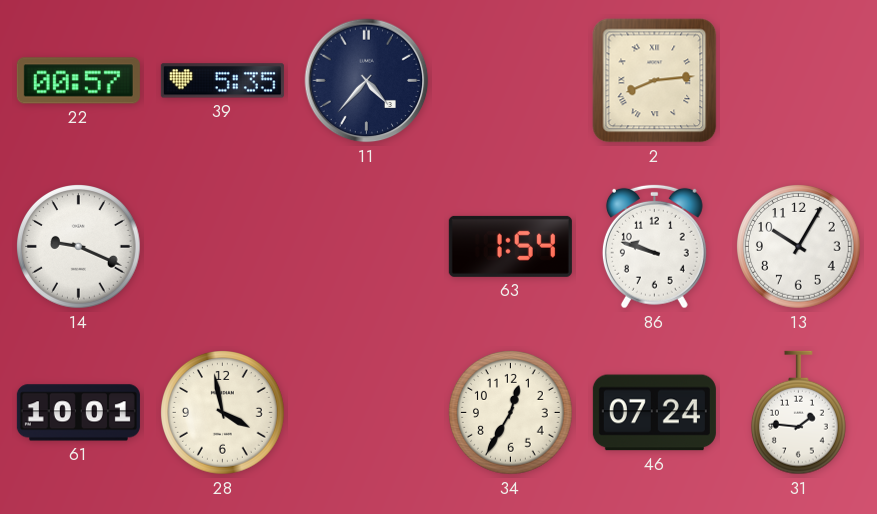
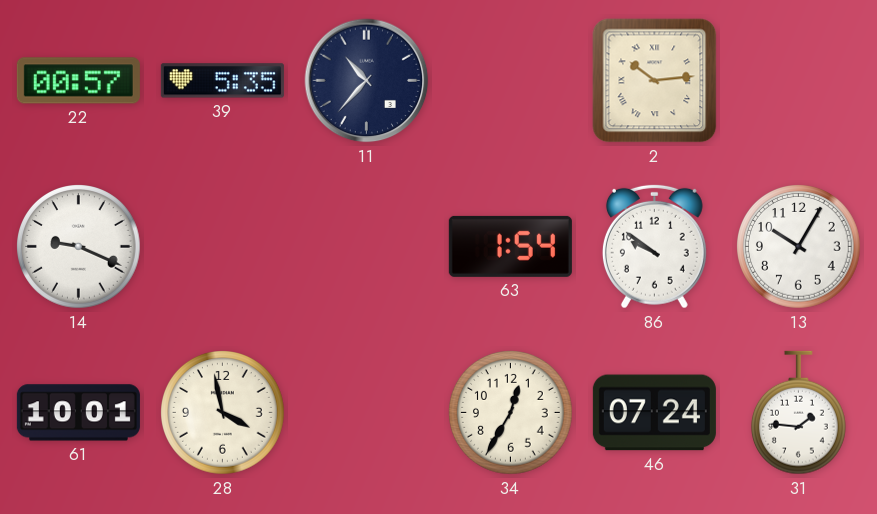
11: 4:37 -> 10:37
2: 8:14 -> 10:14
86: 9:48 -> 9:51
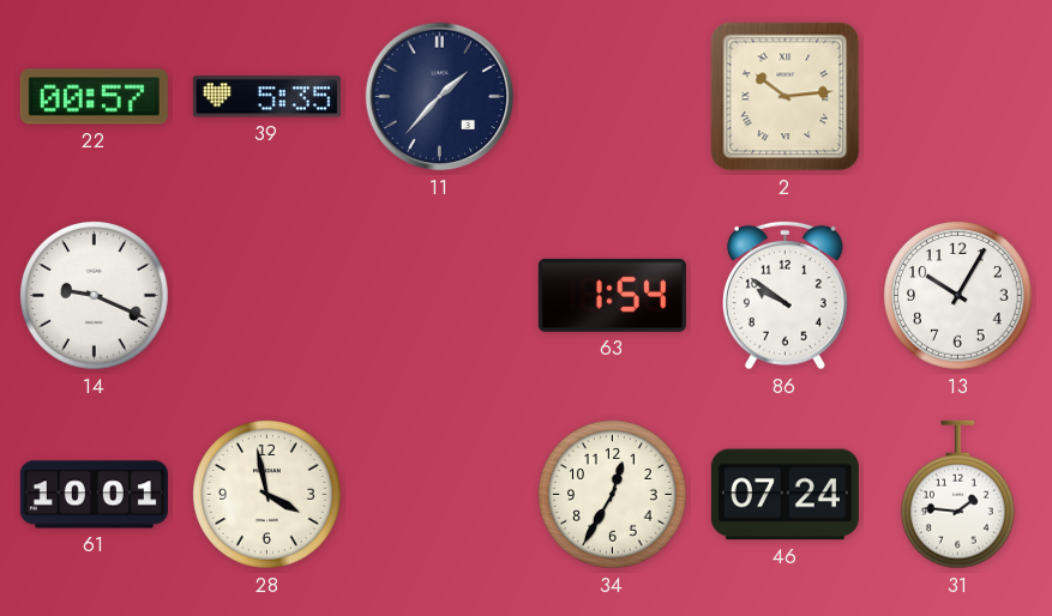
11: 10:37 -> 1:37
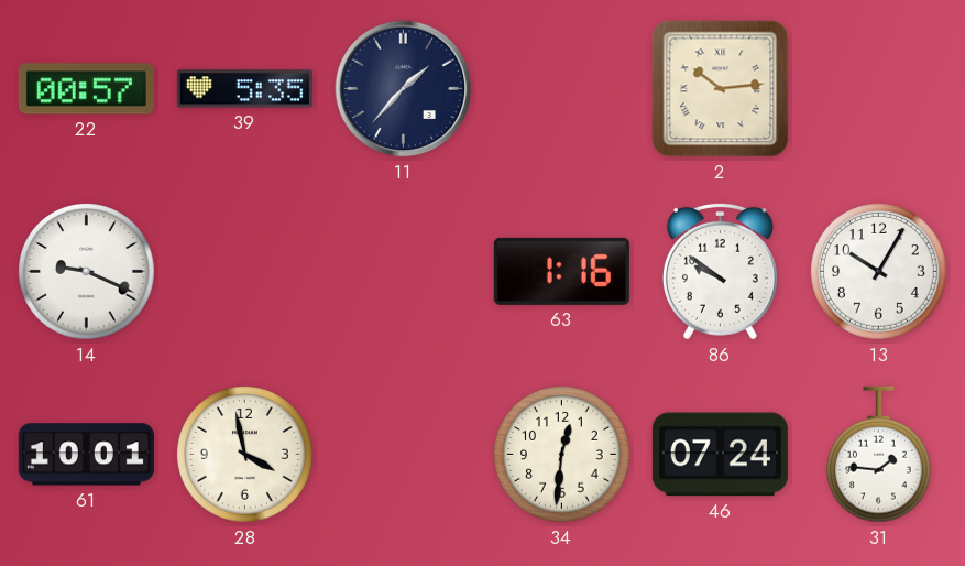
63: 1:54 -> 1:16
34: 12:35 -> 12:31
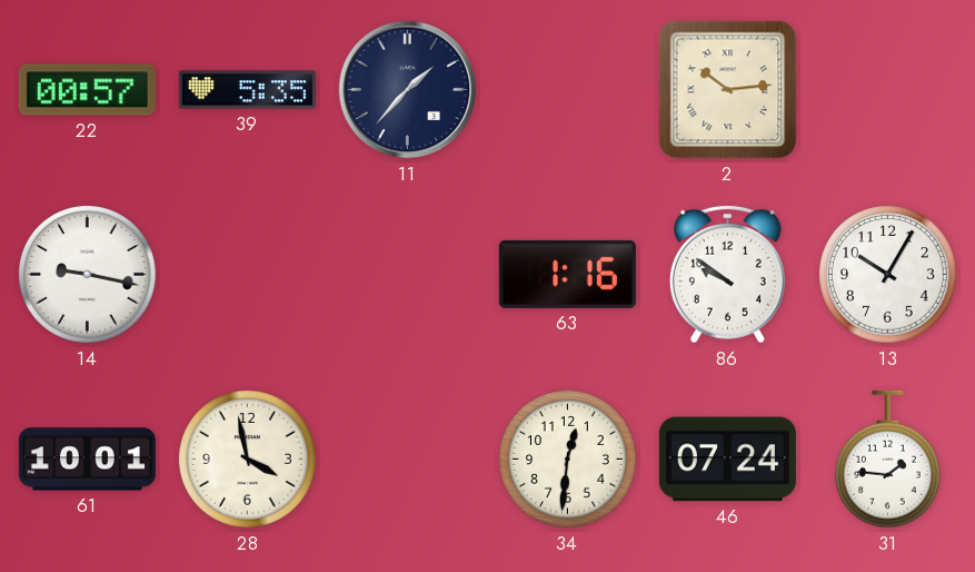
14: 9:19 -> 9:17
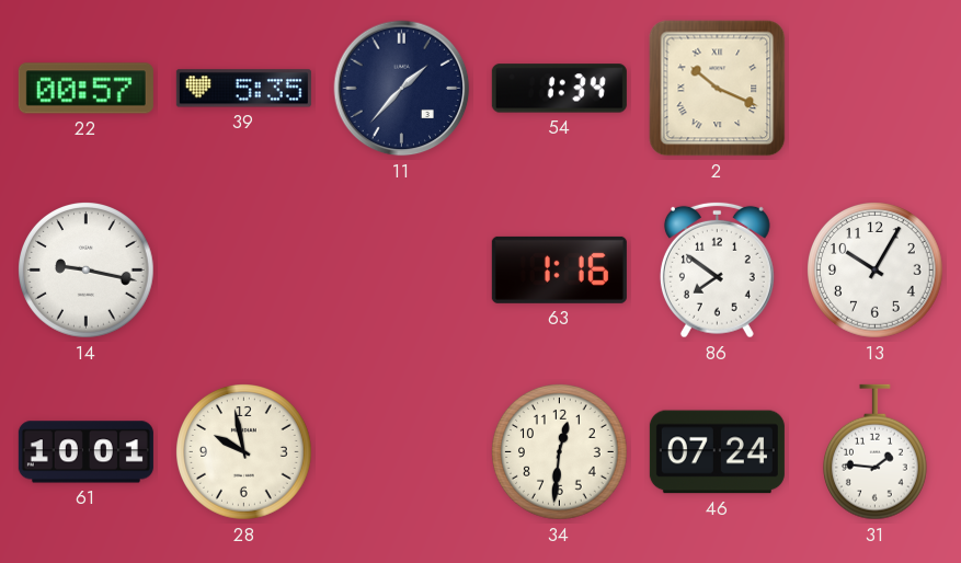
54: none -> 1:34
2: 10:14 -> 10:19
86: 9:51 -> 7:51
28: 3:58 -> 9:58
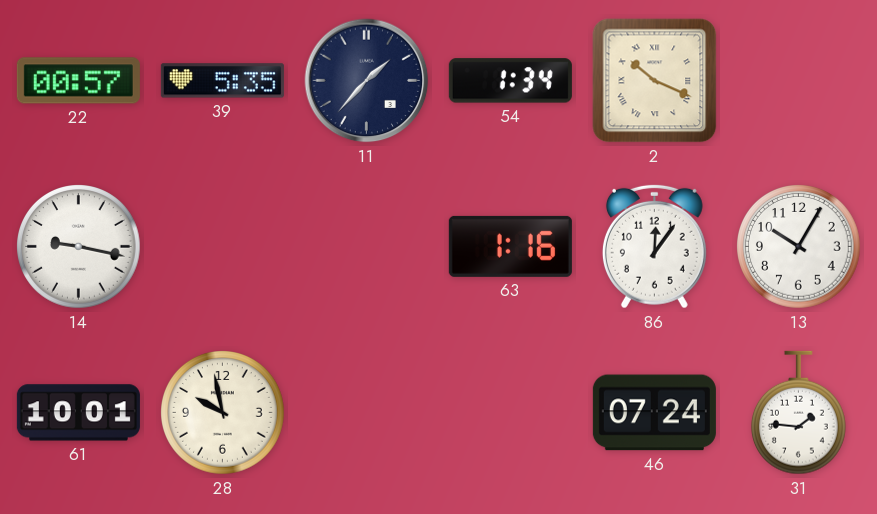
86: 7:51 -> 12:06
34: 12:31 -> none
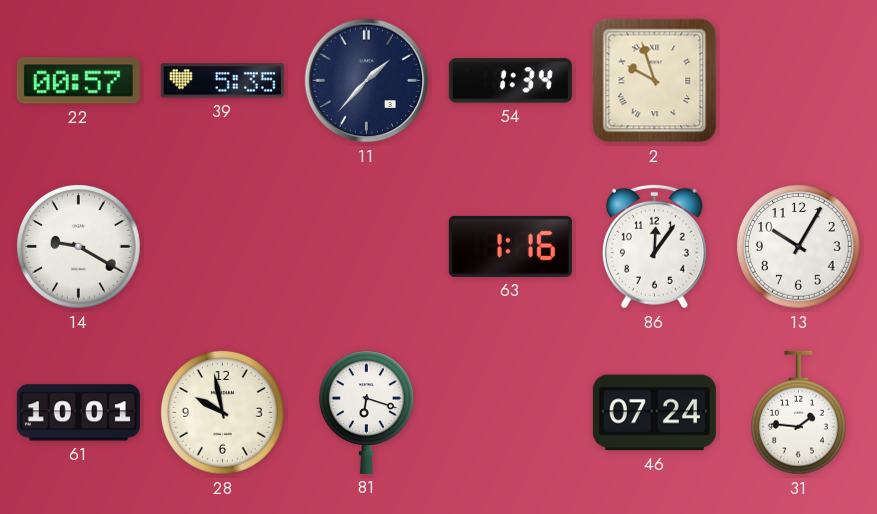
2: 10:19 -> 9:57
14: 9:17 -> 9:20
81: none -> 6:18
